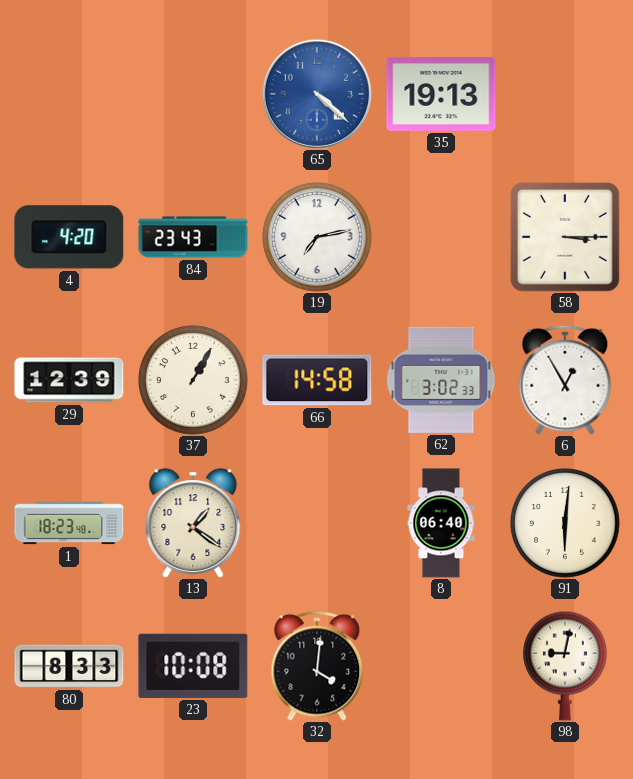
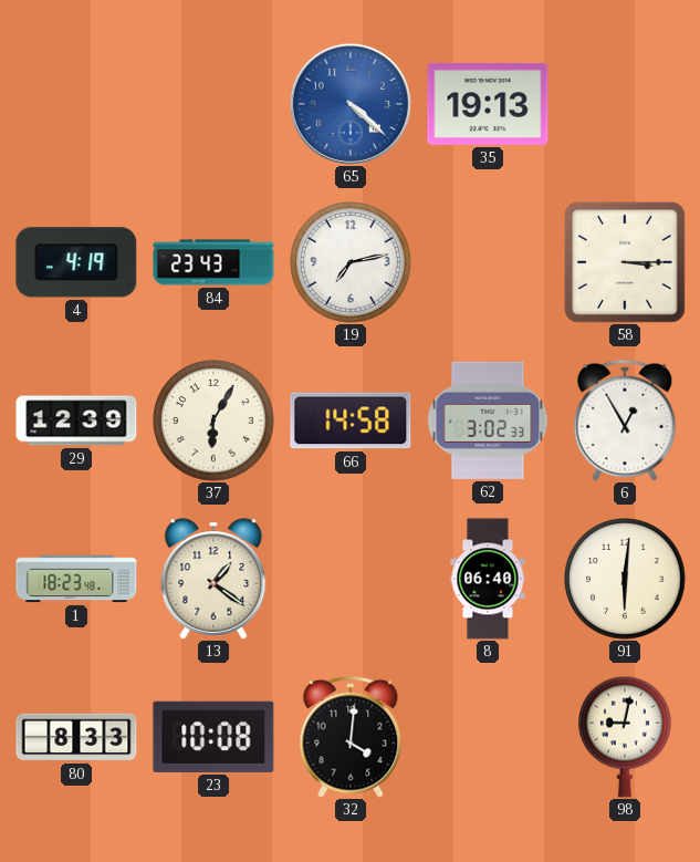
4: 4:20 -> 4:19
37: 1:05 -> 6:05
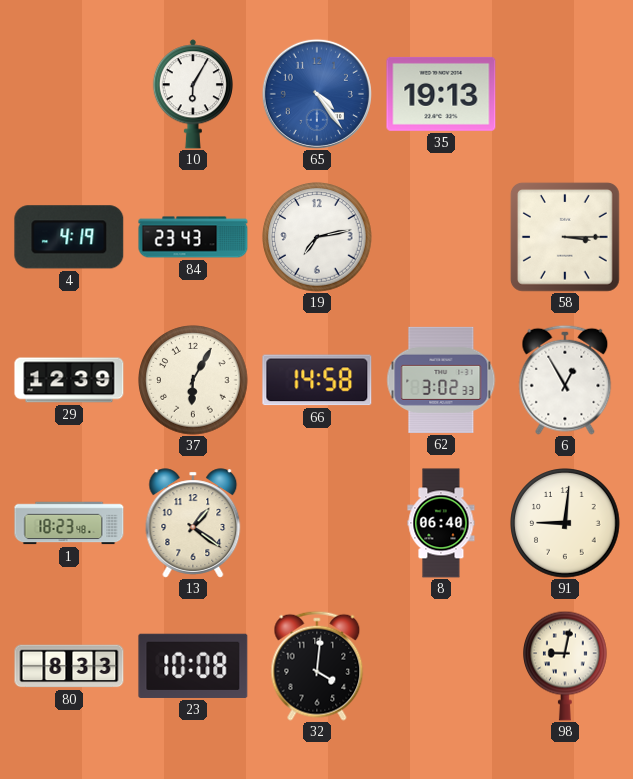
10: none -> 6:05
65: 4:22 -> 4:24
91: 6:01 -> 9:01
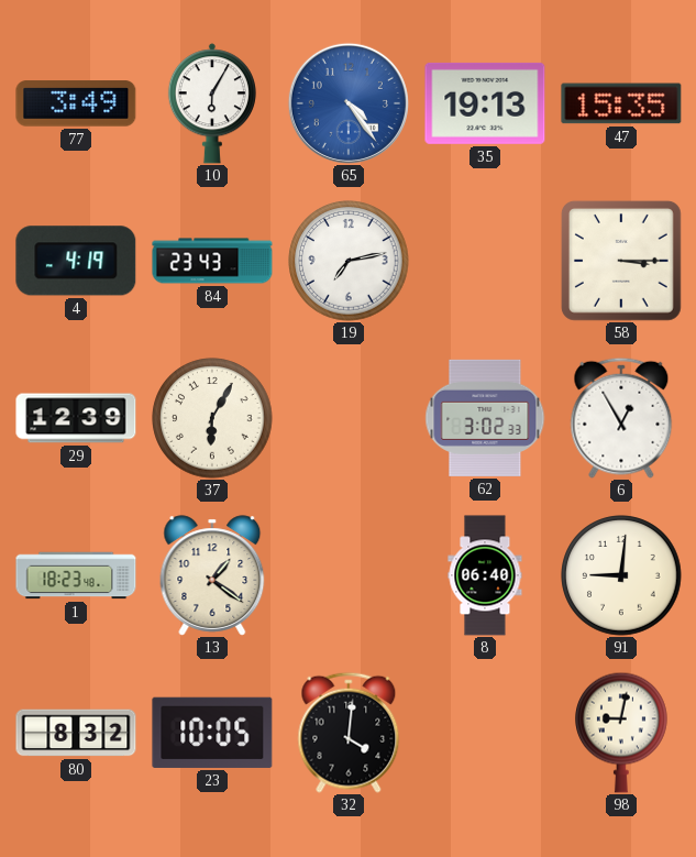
77: none -> 3:49
47: none -> 15:35
66: 14:58 -> none
80: 8:33 -> 8:32
23: 10:08 -> 10:05
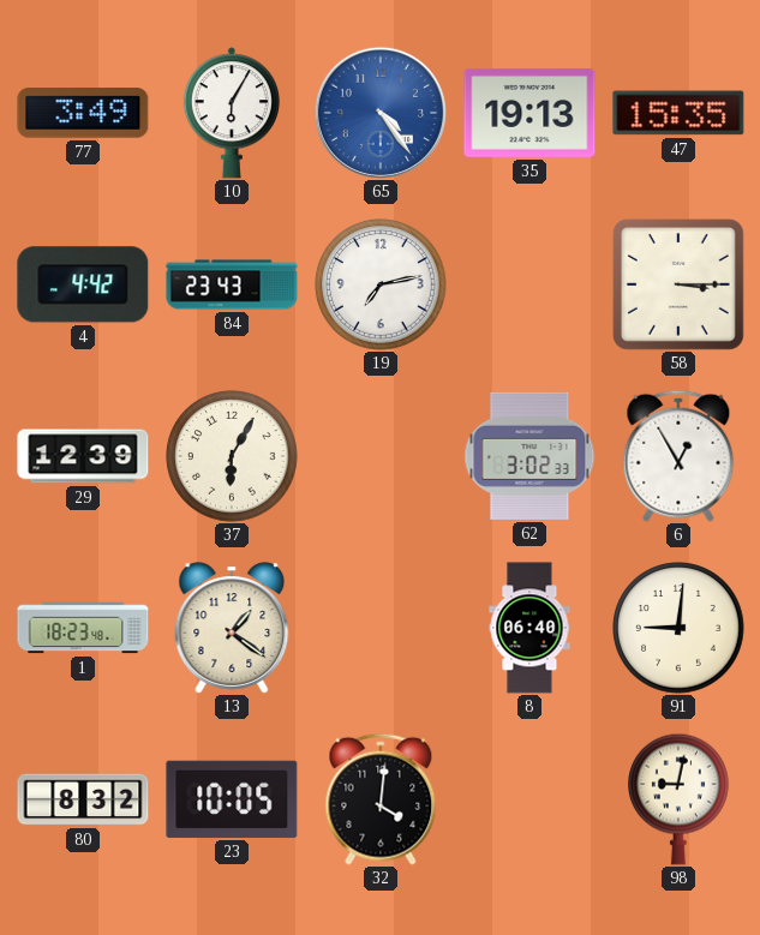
4: 4:19 -> 4:42
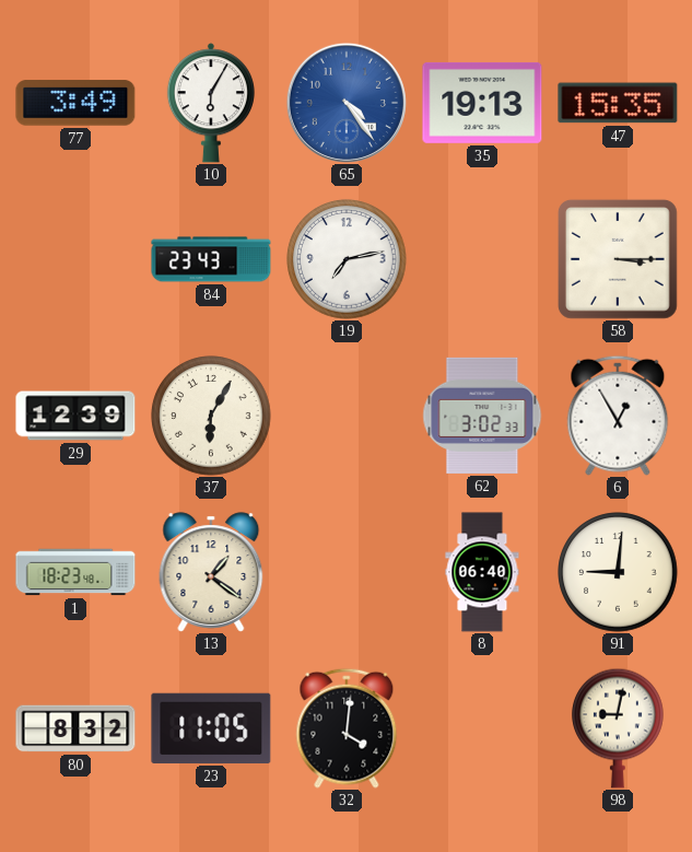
4: 4:42 -> none
23: 10:05 -> 11:05
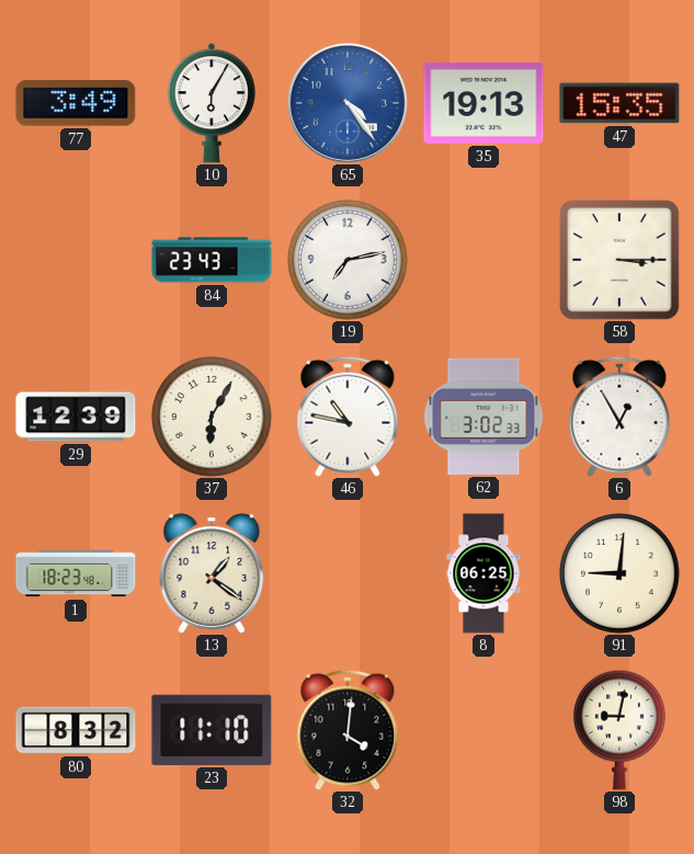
46: none -> 10:47
8: 06:40 -> 06:25
23: 11:05 -> 11:10
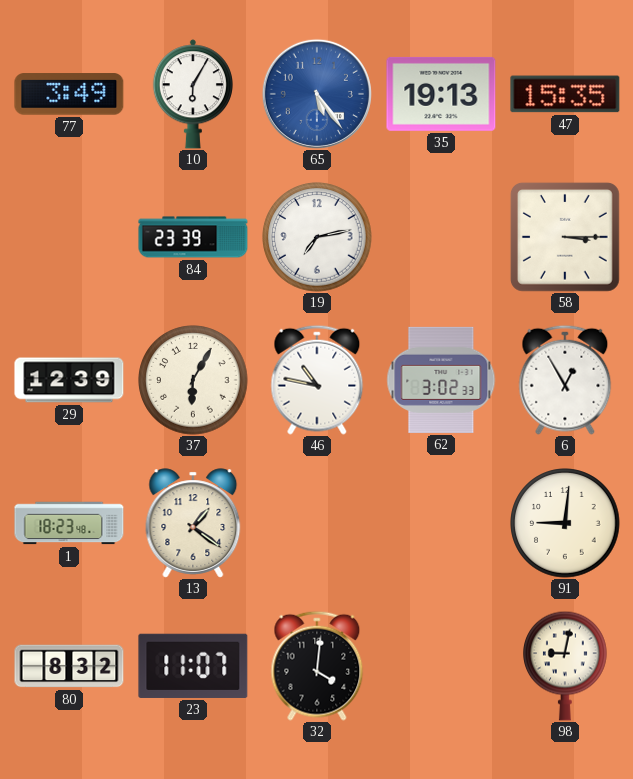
65: 4:24 -> 5:24
84: 23:43 -> 23:39
8: 06:25 -> none
23: 11:10 -> 11:07
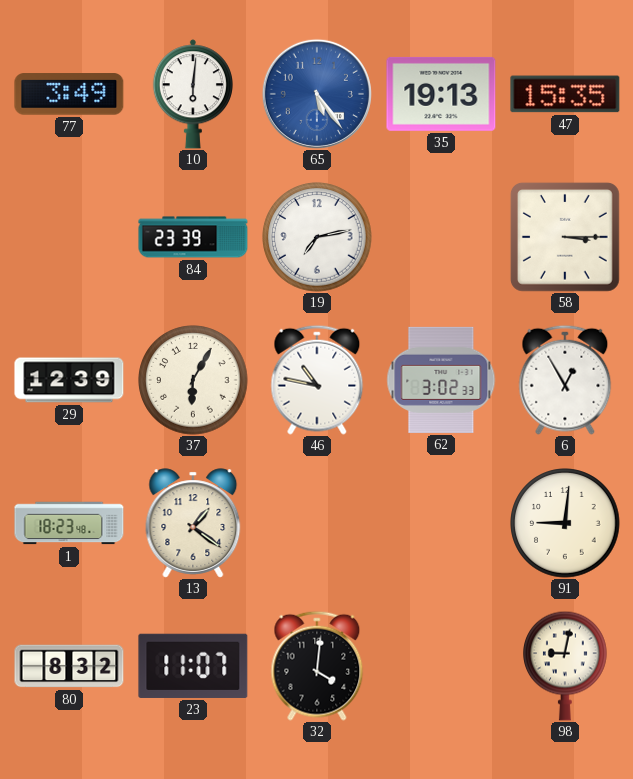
10: 6:05 -> 6:01
